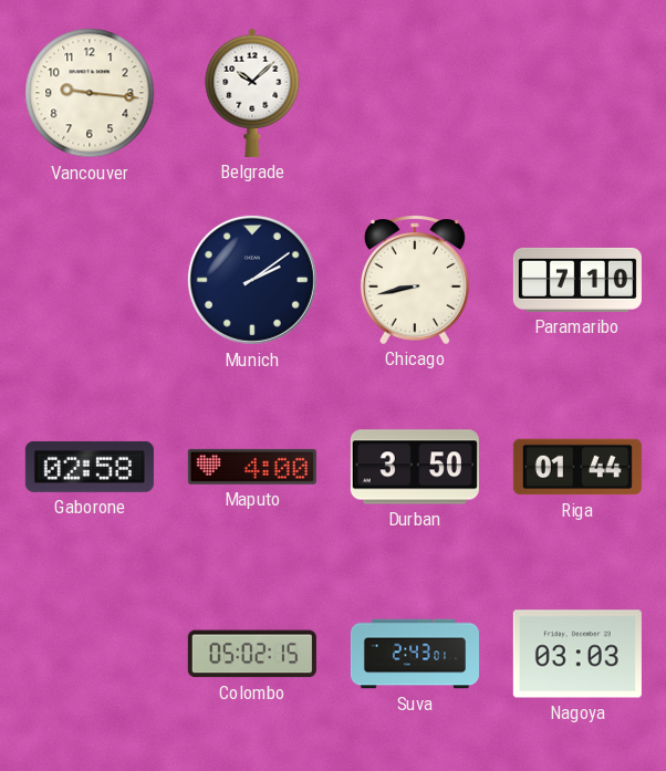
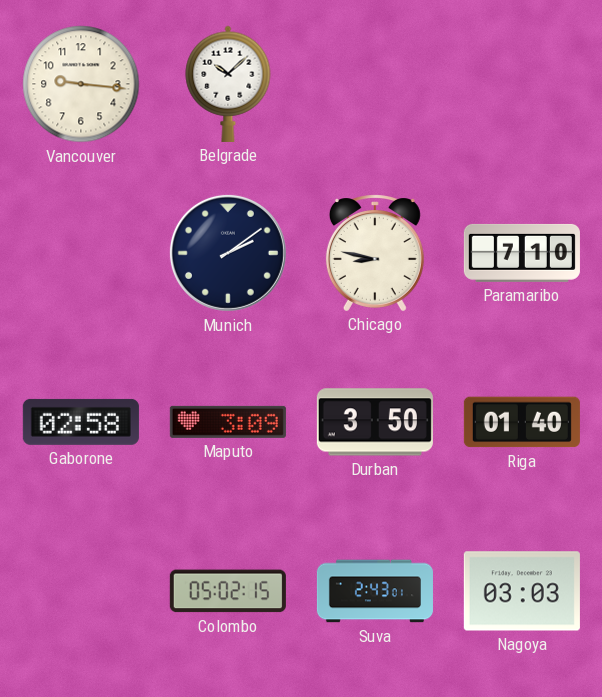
Chicago: 8:43 -> 8:47
Maputo: 4:00 -> 3:09
Riga: 01:44 -> 01:40
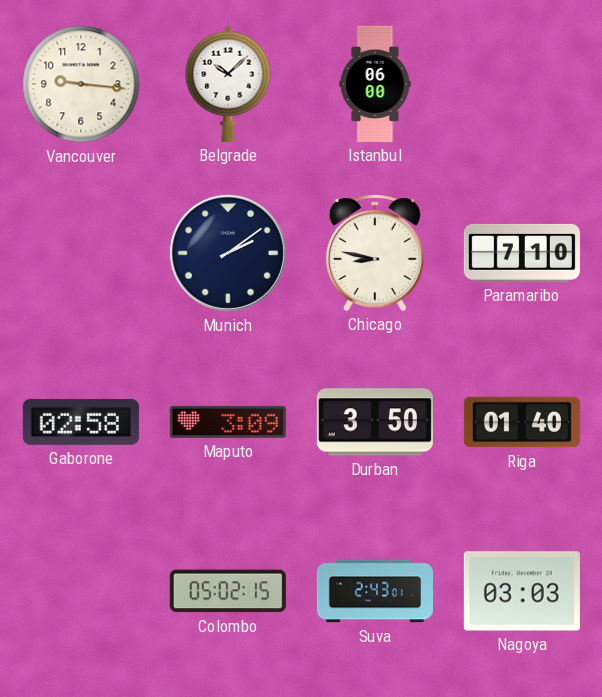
Istanbul: none -> 06:00
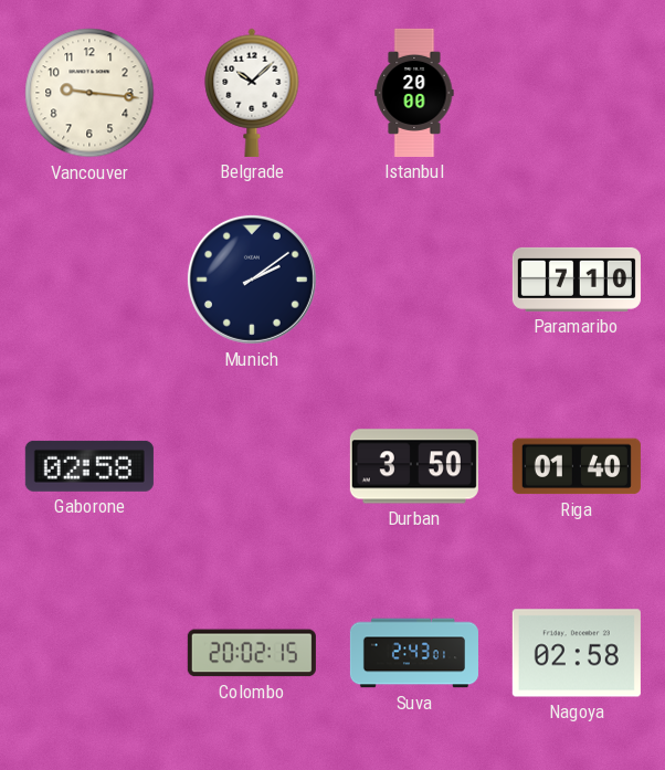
Istanbul: 06:00 -> 20:00
Chicago: 8:47 -> none
Maputo: 3:09 -> none
Colombo: 05:02 -> 20:02
Nagoya: 03:03 -> 02:58
